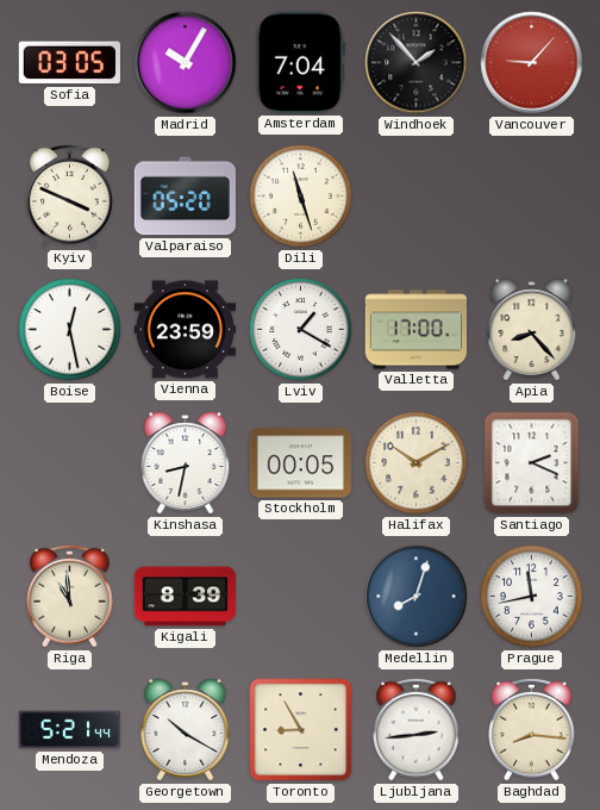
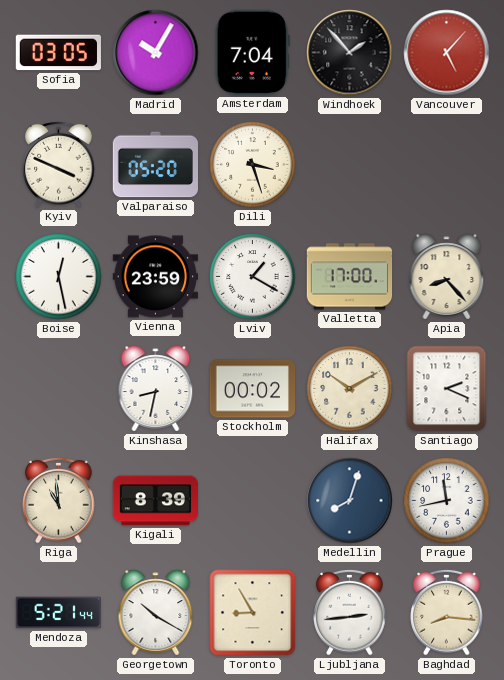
Vancouver: 9:07 -> 5:07
Dili: 11:27 -> 3:27
Stockholm: 00:05 -> 00:02
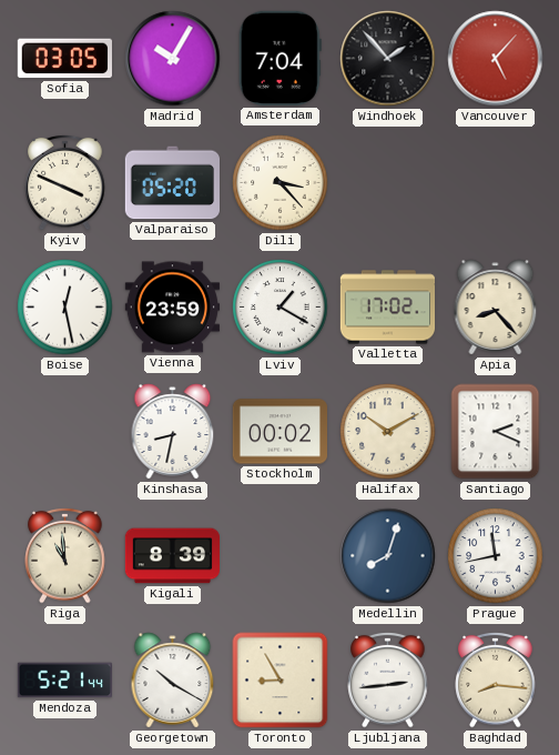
Dili: 3:27 -> 3:23
Valletta: 17:00 -> 17:02
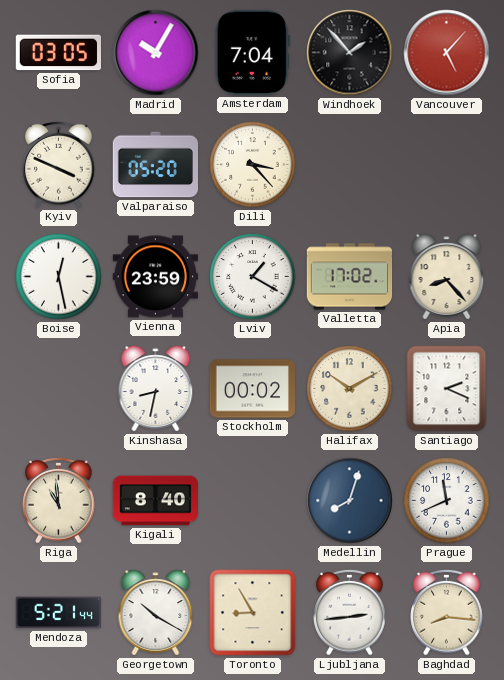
Kigali: 8:39 -> 8:40
Prague: 11:43 -> 11:41
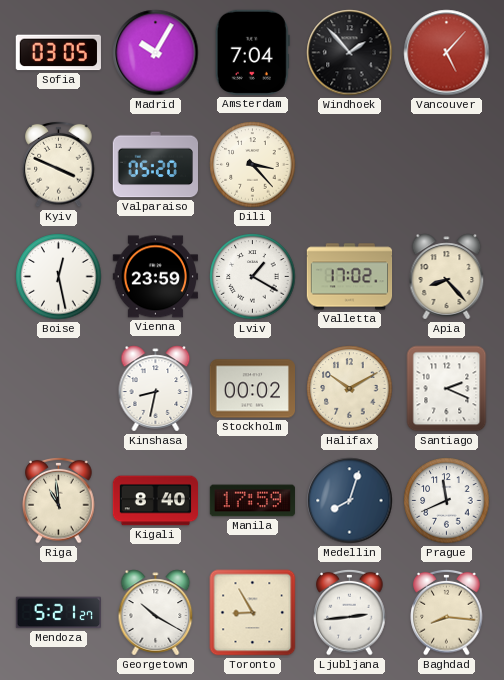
Manila: none -> 17:59
Mendoza: 5:21:44 -> 5:21:27
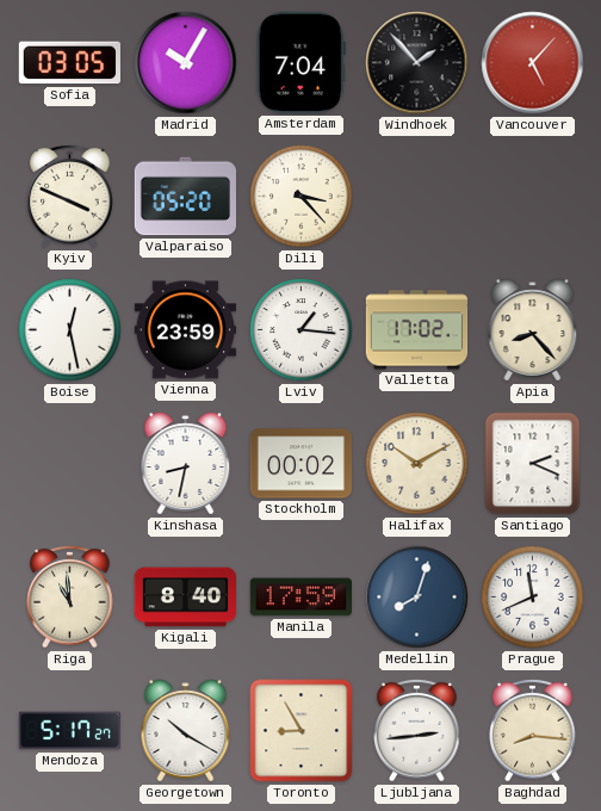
Lviv: 1:20 -> 1:16
Mendoza: 5:21 -> 5:17
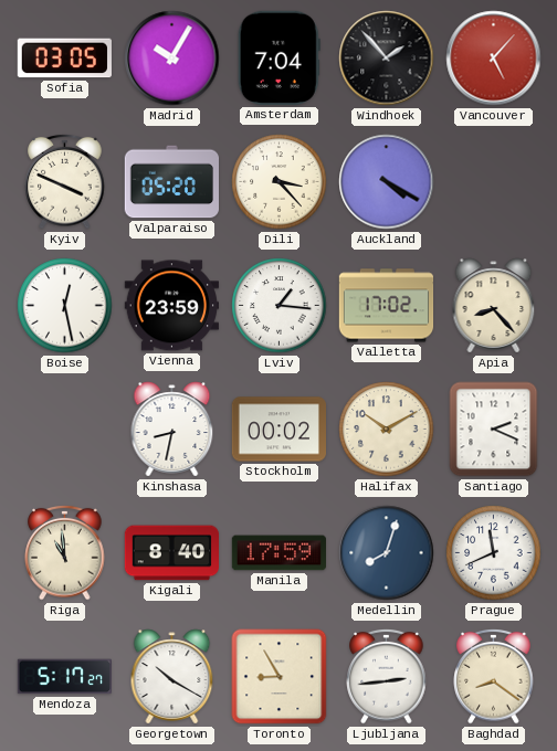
Auckland: none -> 4:20
Baghdad: 8:16 -> 8:21
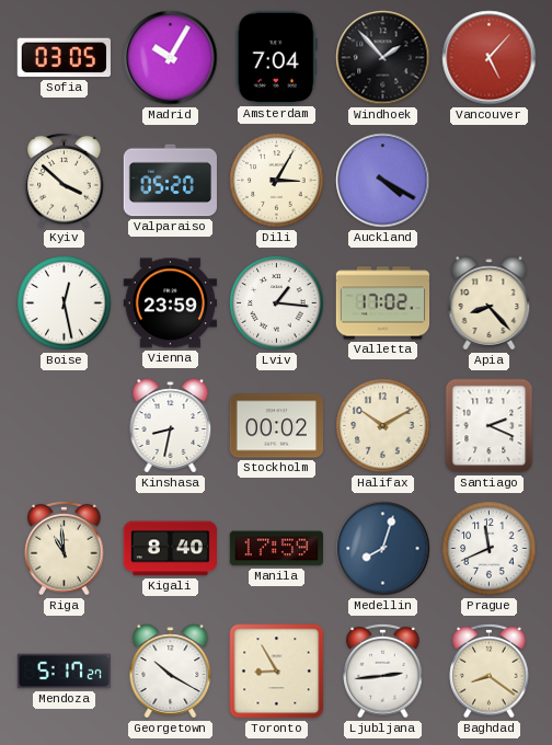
Kyiv: 3:49 -> 3:52
Dili: 3:23 -> 3:05
